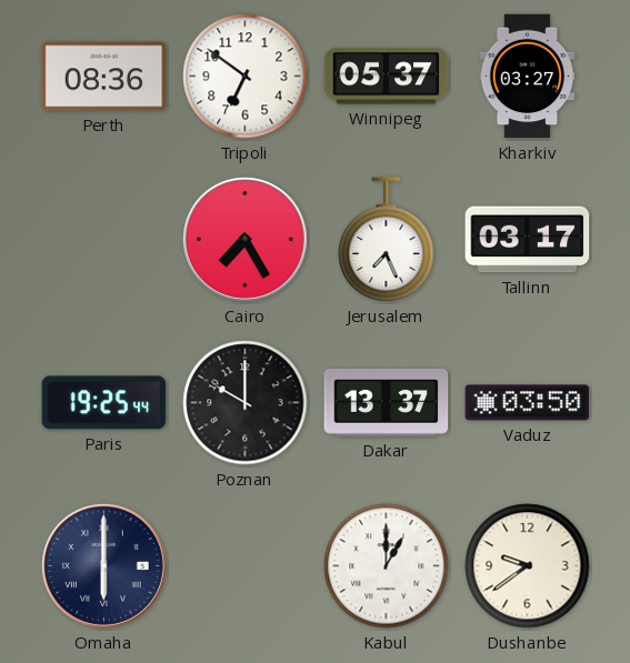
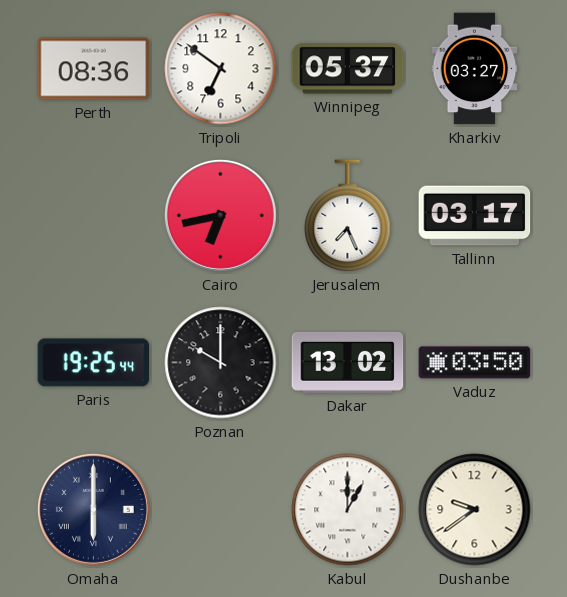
Cairo: 7:25 -> 6:43
Dakar: 13:37 -> 13:02
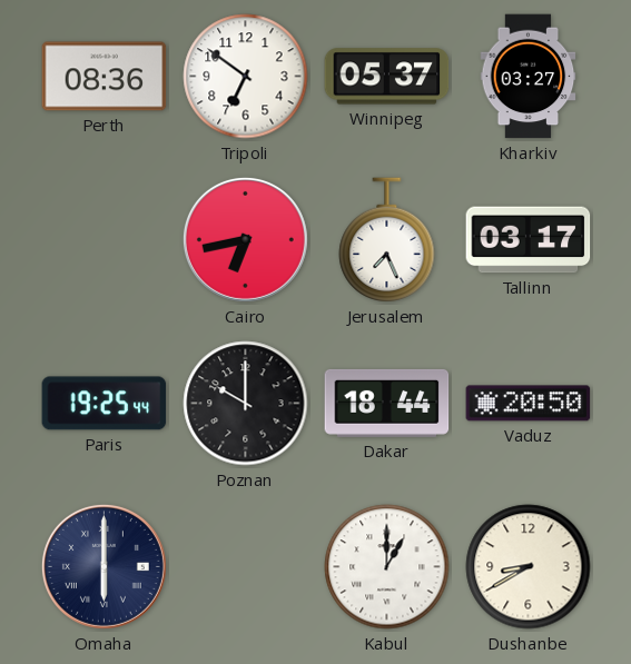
Dakar: 13:02 -> 18:44
Vaduz: 03:50 -> 20:50
Dushanbe: 9:39 -> 8:40
